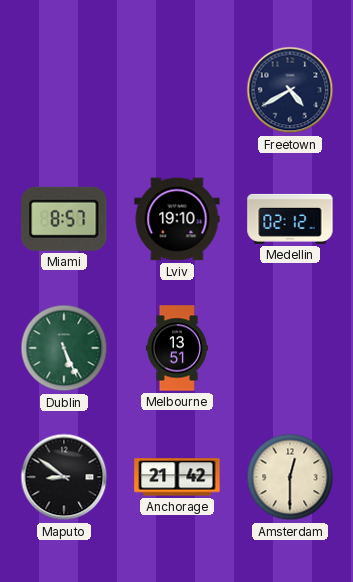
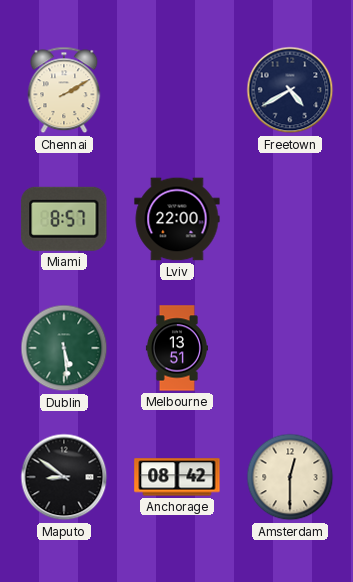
Chennai: none -> 2:10
Lviv: 19:10 -> 22:00
Medellin: 02:12 -> none
Dublin: 5:26 -> 5:29
Anchorage: 21:42 -> 08:42
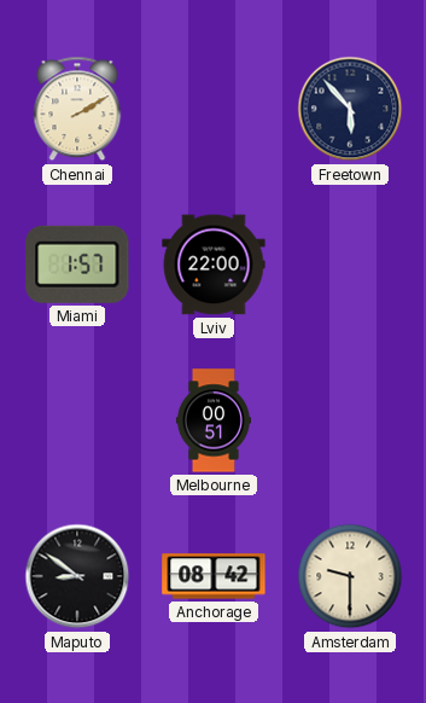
Freetown: 4:40 -> 5:53
Miami: 8:57 -> 1:57
Dublin: 5:29 -> none
Melbourne: 13:51 -> 00:51
Amsterdam: 12:30 -> 9:30
